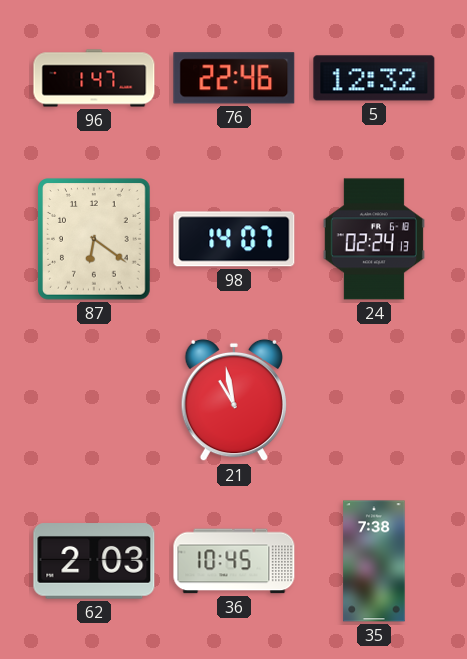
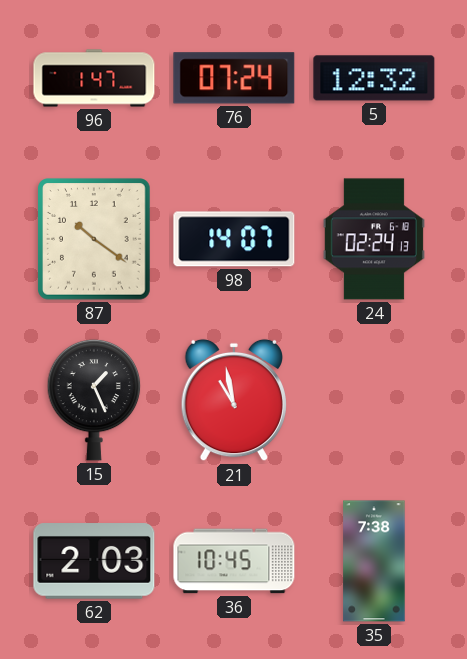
76: 22:46 -> 07:24
87: 6:21 -> 10:21
15: none -> 1:26
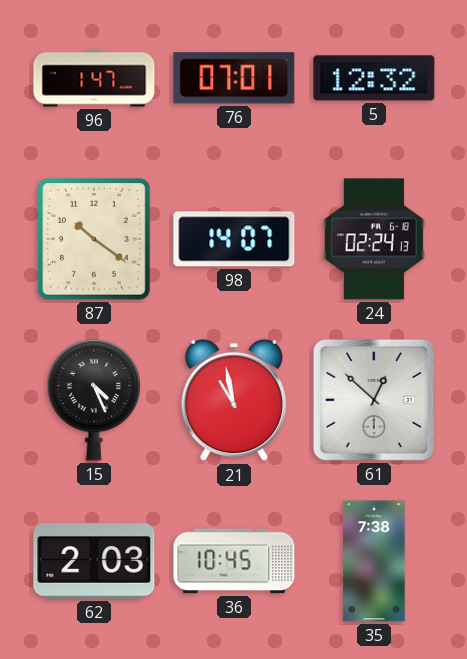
76: 07:24 -> 07:01
15: 1:26 -> 4:26
61: none -> 12:52
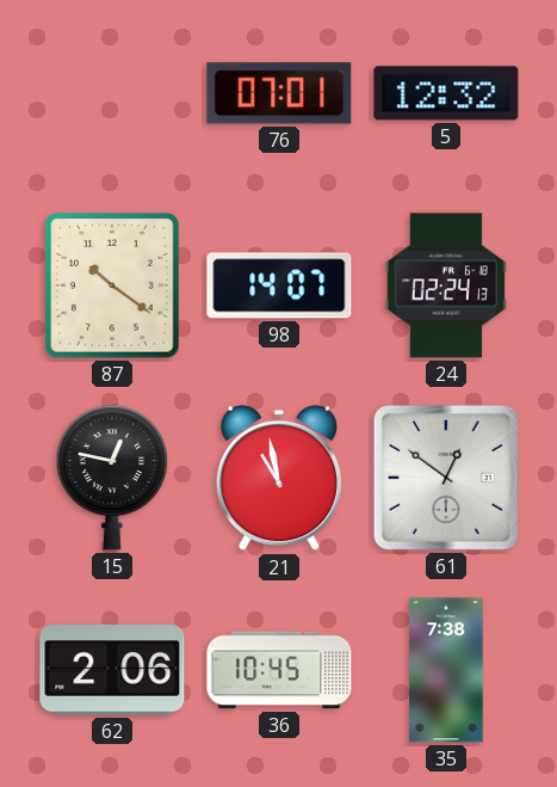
96: 1:47 -> none
15: 4:26 -> 12:47
61: 12:52 -> 12:51
62: 2:03 -> 2:06
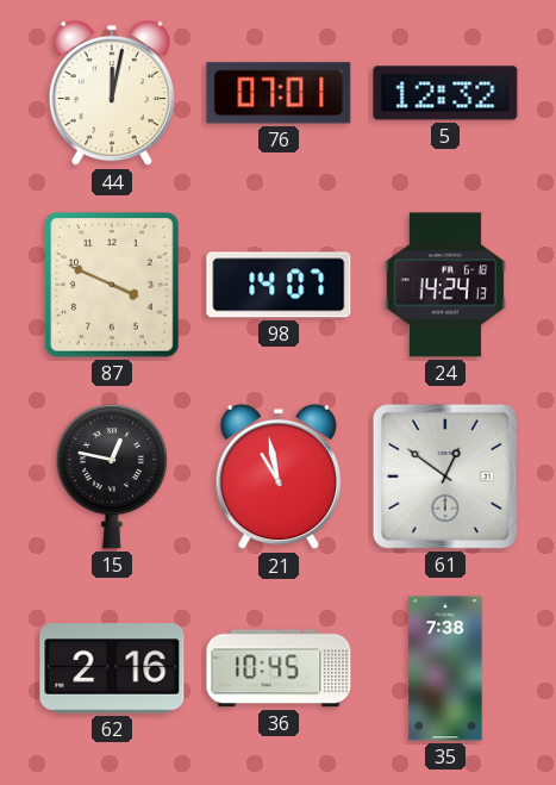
44: none -> 12:02
87: 10:21 -> 3:49
24: 02:24 -> 14:24
62: 2:06 -> 2:16
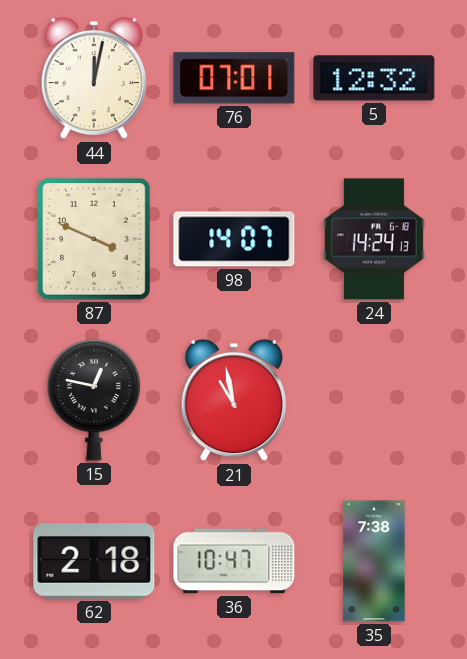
61: 12:51 -> none
62: 2:16 -> 2:18
36: 10:45 -> 10:47
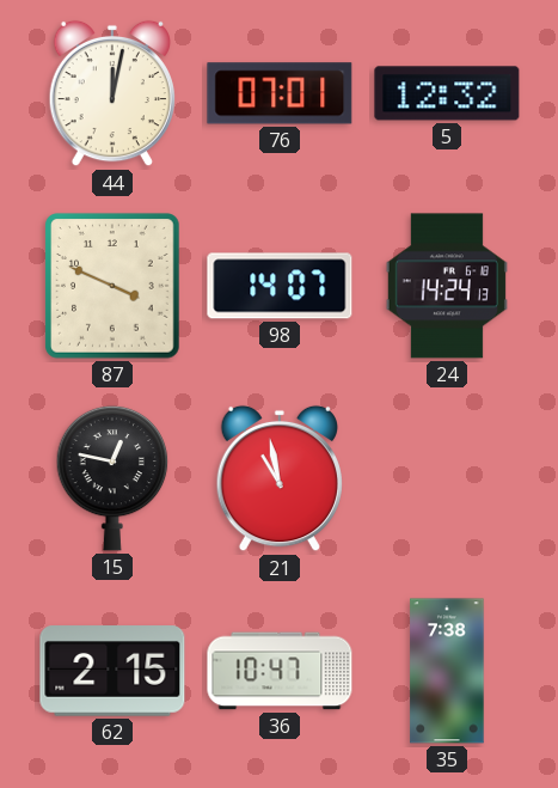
62: 2:18 -> 2:15
